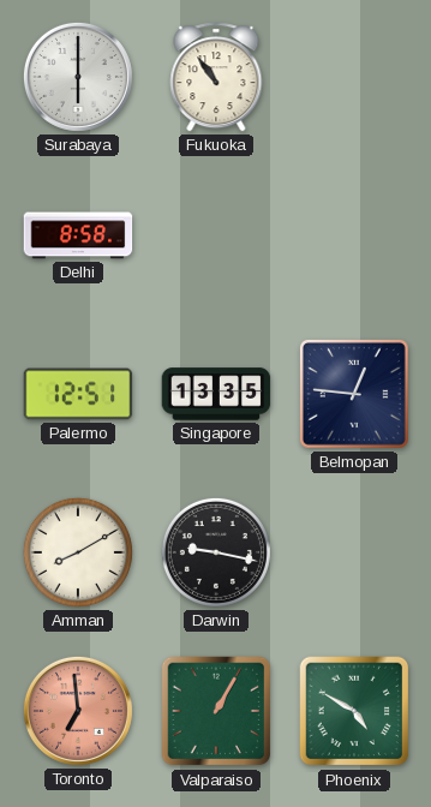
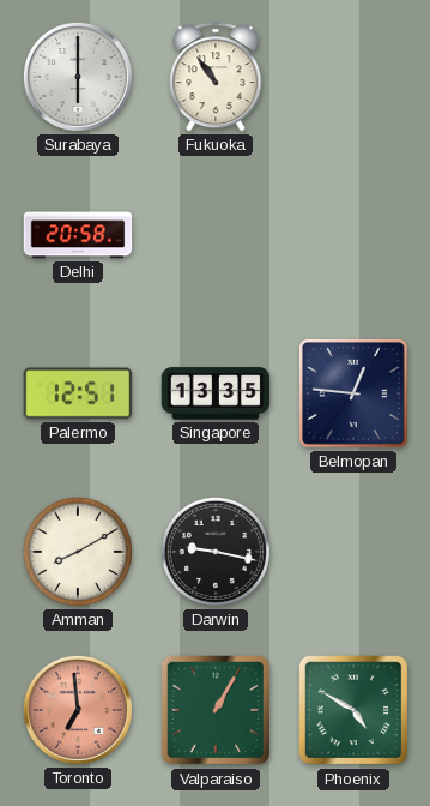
Delhi: 8:58 -> 20:58
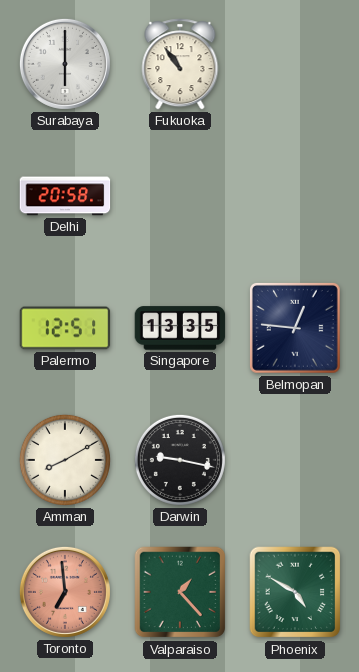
Valparaiso: 1:05 -> 1:23
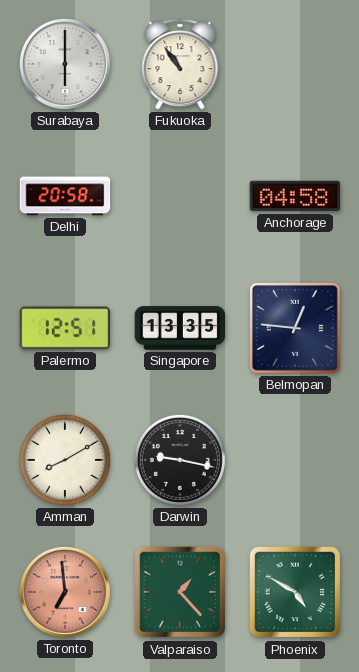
Anchorage: none -> 04:58
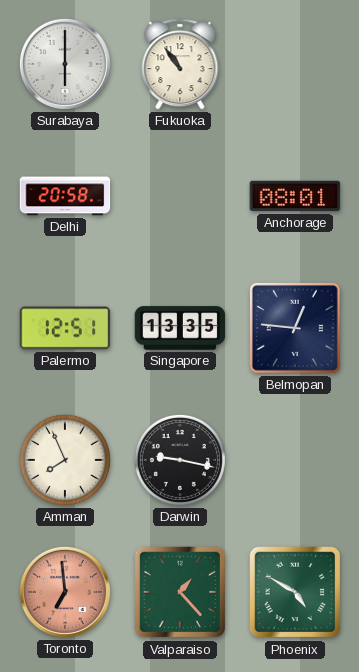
Anchorage: 04:58 -> 08:01
Amman: 8:10 -> 7:56
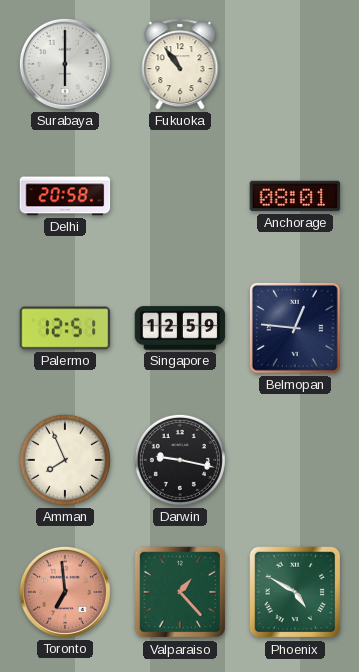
Singapore: 13:35 -> 12:59
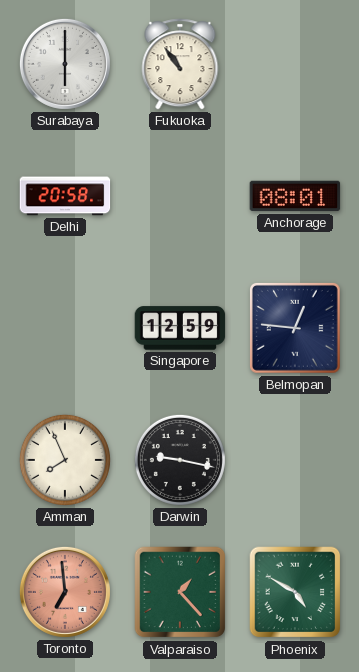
Palermo: 12:51 -> none
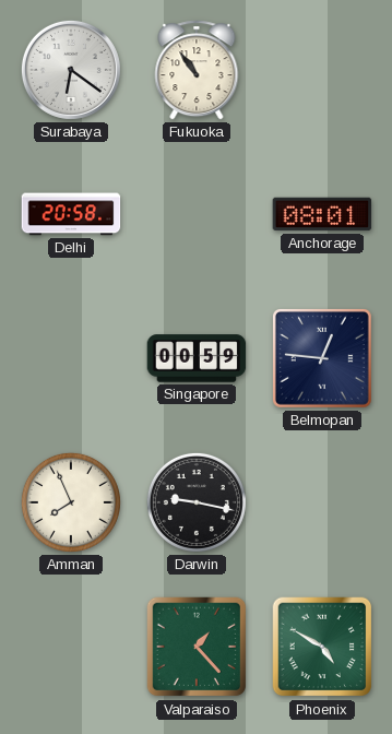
Surabaya: 6:00 -> 6:21
Singapore: 12:59 -> 00:59
Toronto: 6:59 -> none
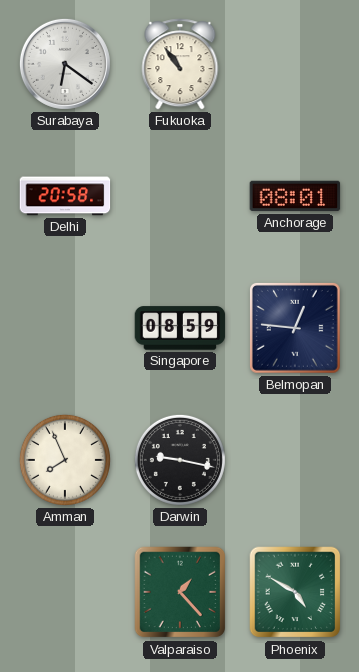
Singapore: 00:59 -> 08:59
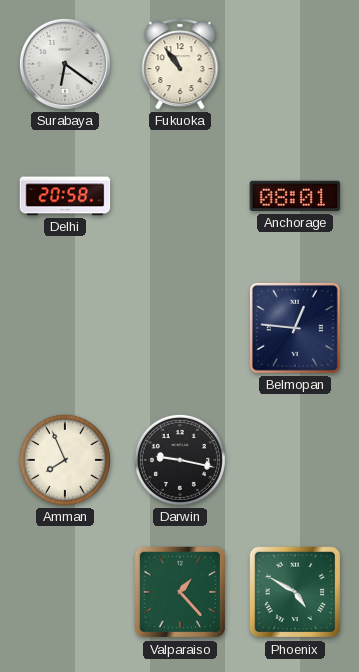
Singapore: 08:59 -> none
